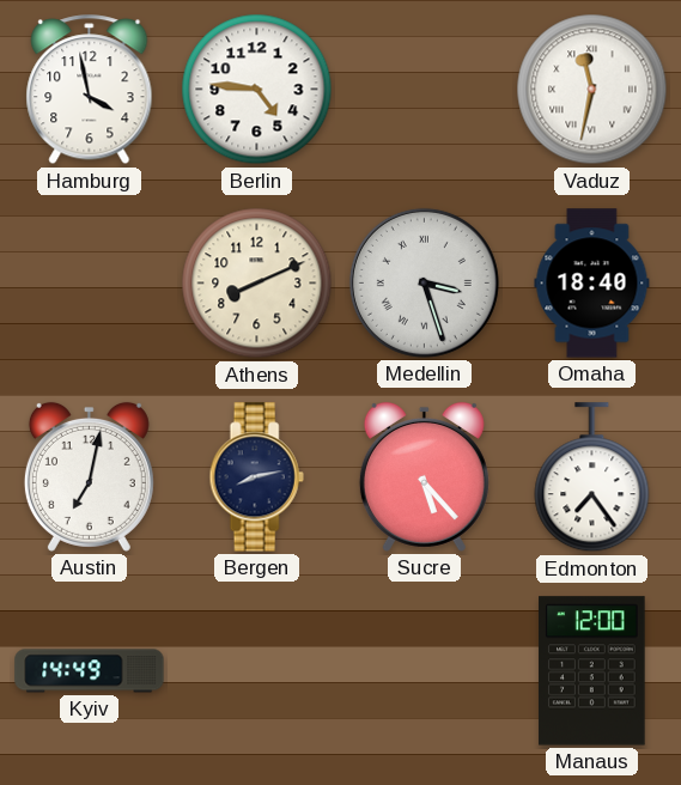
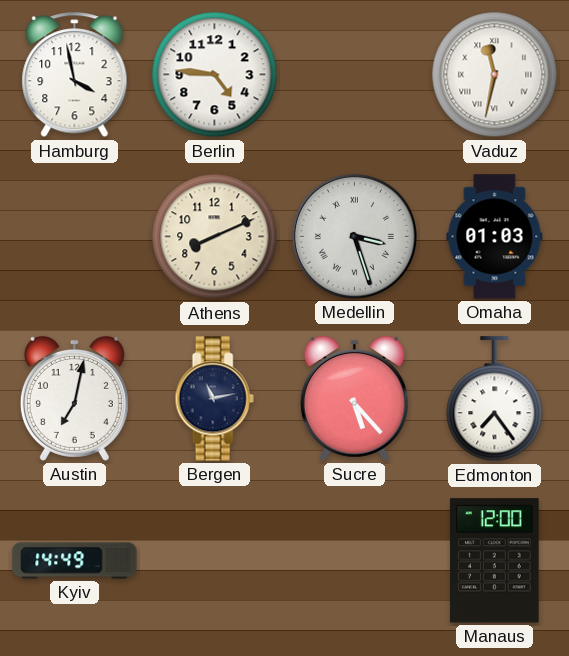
Omaha: 18:40 -> 01:03
Bergen: 8:13 -> 11:13
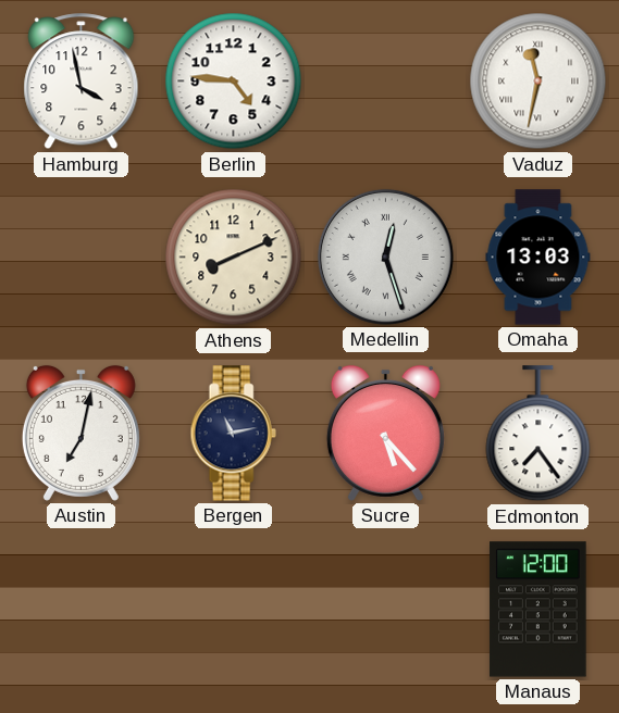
Medellin: 3:27 -> 12:27
Omaha: 01:03 -> 13:03
Kyiv: 14:49 -> none
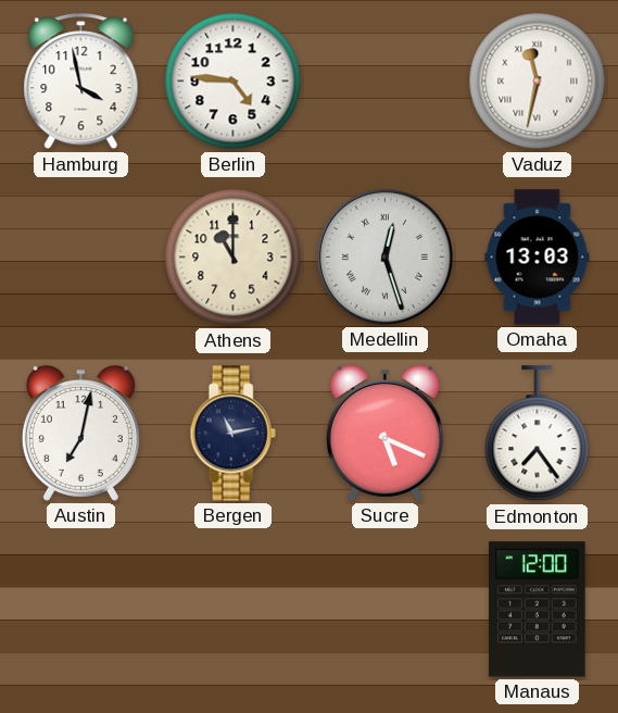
Athens: 8:11 -> 11:00
Sucre: 5:23 -> 5:19
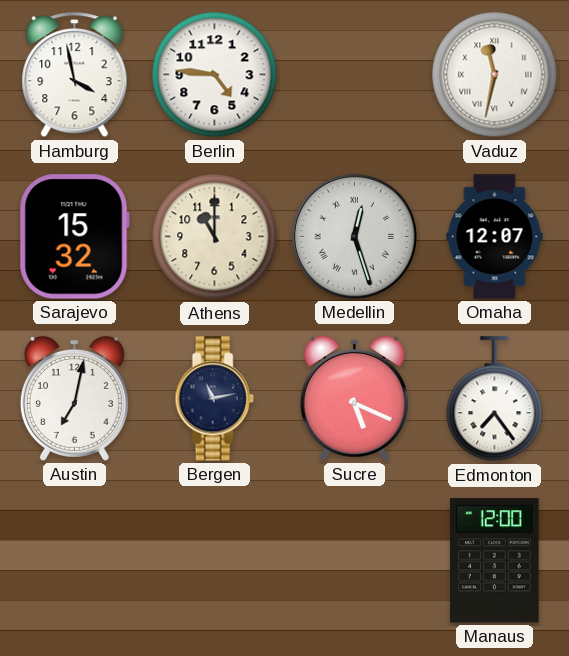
Sarajevo: none -> 15:32
Omaha: 13:03 -> 12:07
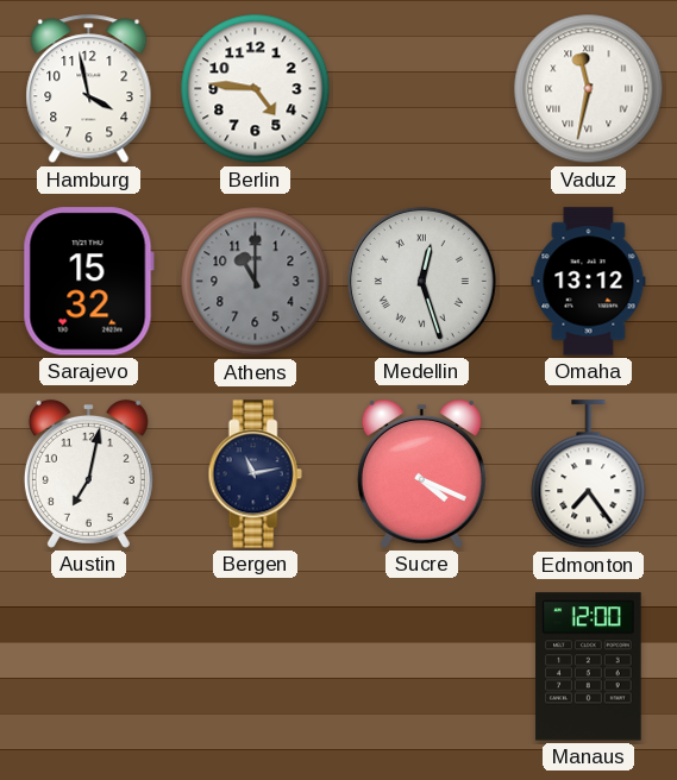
Athens dial: cream -> grey
Omaha: 12:07 -> 13:12
Sucre: 5:19 -> 4:19
